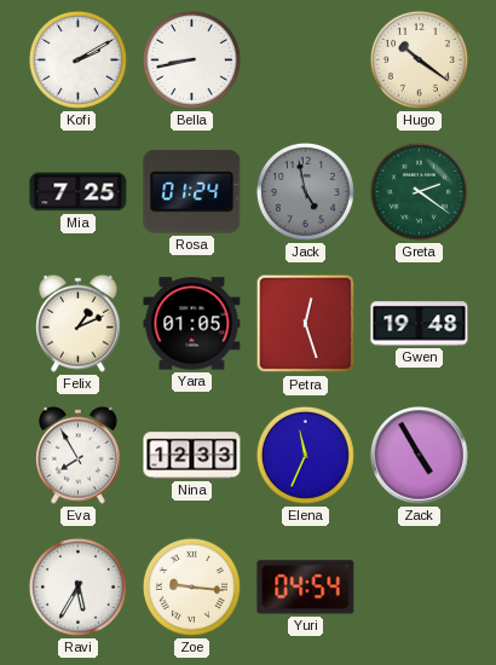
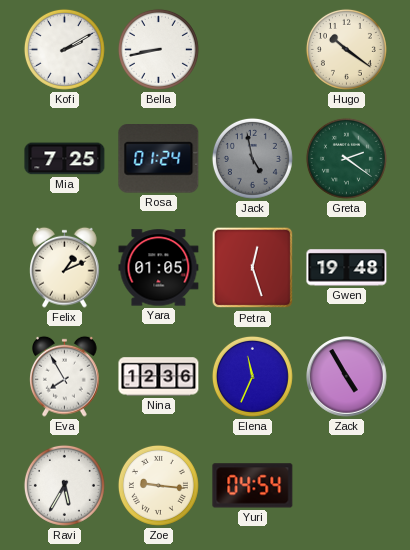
Nina: 12:33 -> 12:36
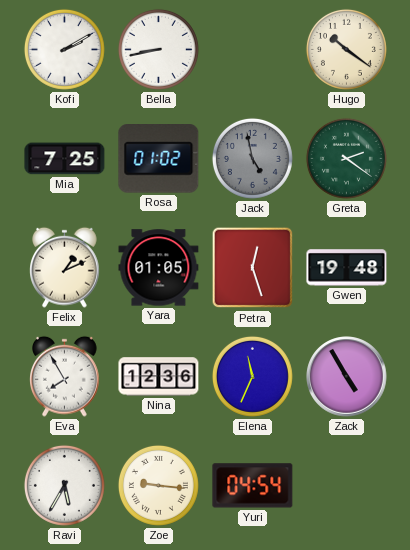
Rosa: 01:24 -> 01:02
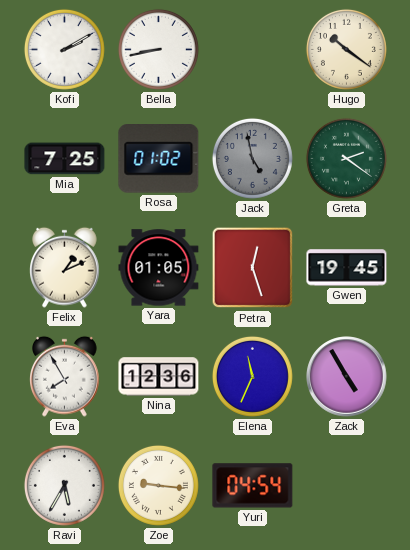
Gwen: 19:48 -> 19:45
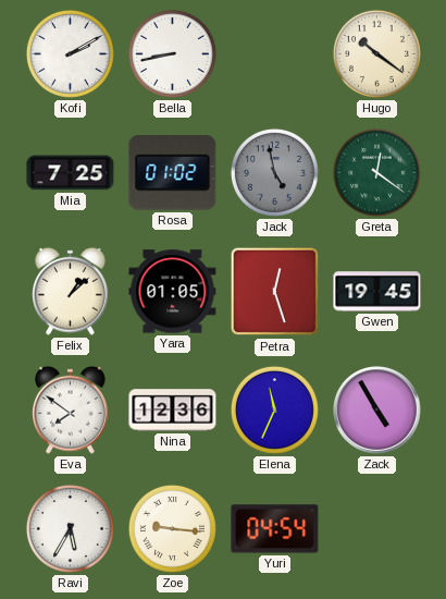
Greta: 2:21 -> 12:21
Felix: 1:11 -> 1:08
Eva: 7:55 -> 7:51
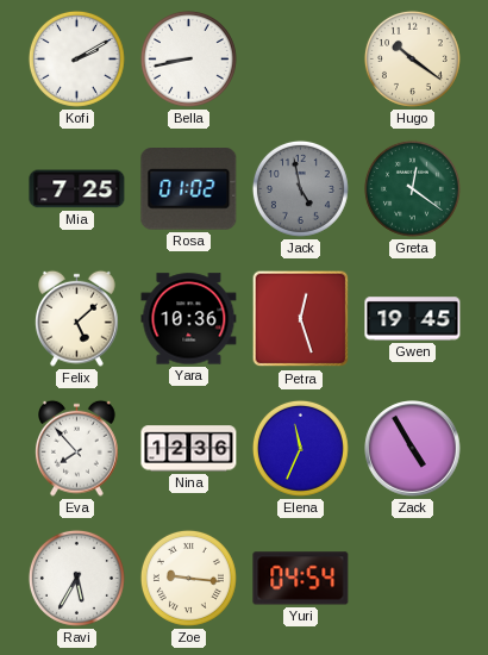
Felix: 1:08 -> 5:08
Yara: 01:05 -> 10:36
Eva: 7:51 -> 7:53
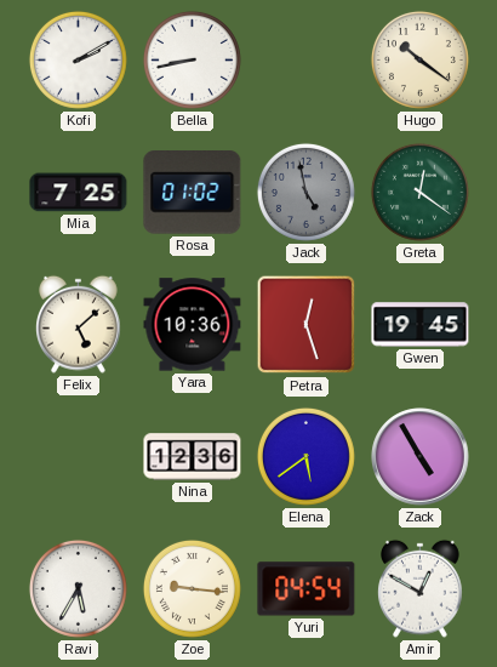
Eva: 7:53 -> none
Elena: 11:34 -> 5:39
Amir: none -> 12:50
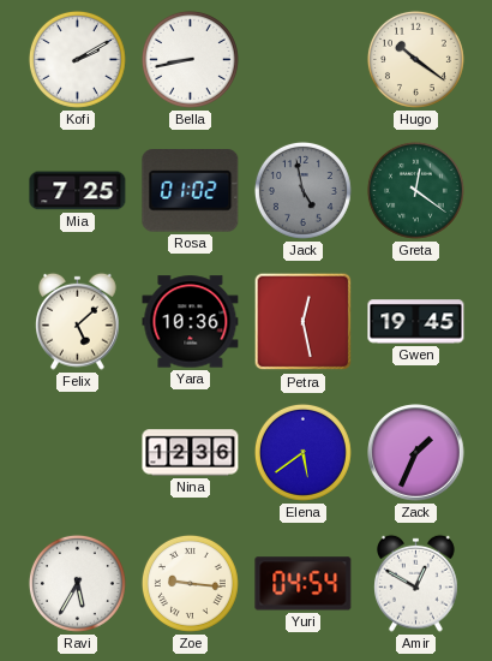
Petra: 12:27 -> 12:28
Zack: 4:55 -> 1:34
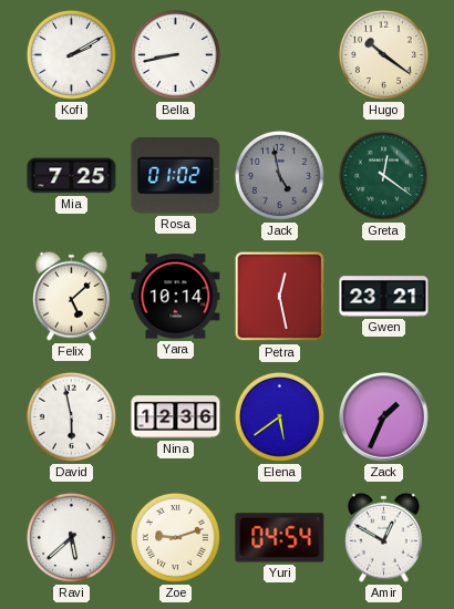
Yara: 10:36 -> 10:14
Gwen: 19:45 -> 23:21
David: none -> 5:58
Ravi: 5:35 -> 5:38
Zoe: 9:16 -> 9:12
